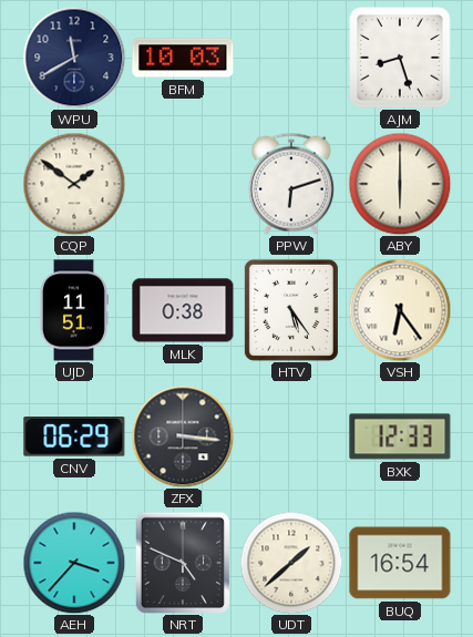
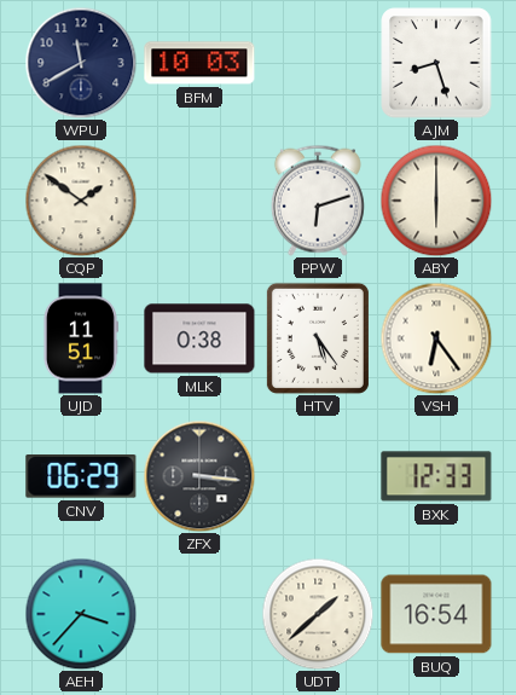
NRT: 4:49 -> none
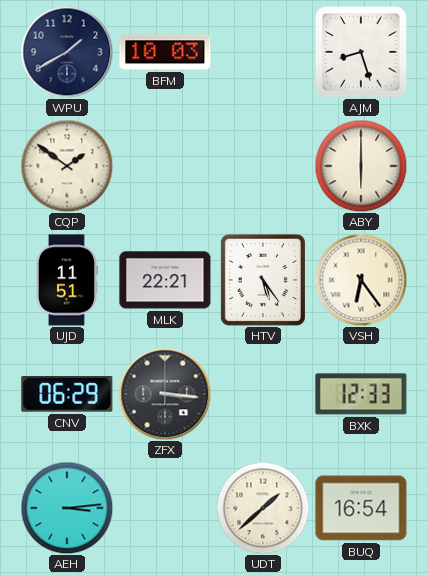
WPU: 11:40 -> 1:40
PPW: 6:12 -> none
MLK: 0:38 -> 22:21
AEH: 3:37 -> 3:14
